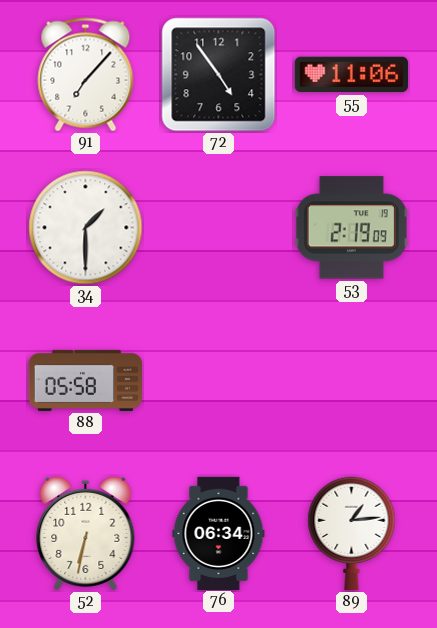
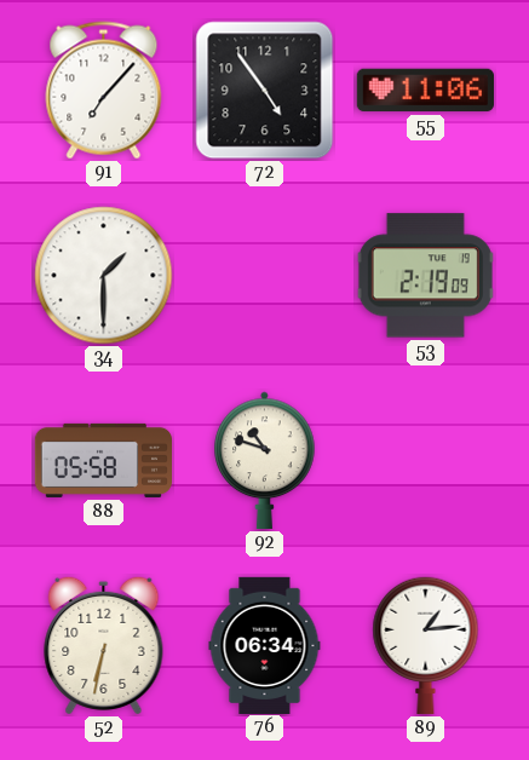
92: none -> 10:48
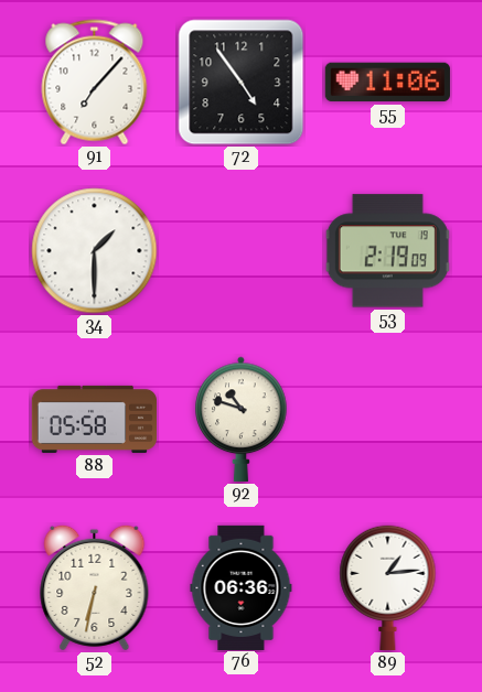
76: 06:34 -> 06:36
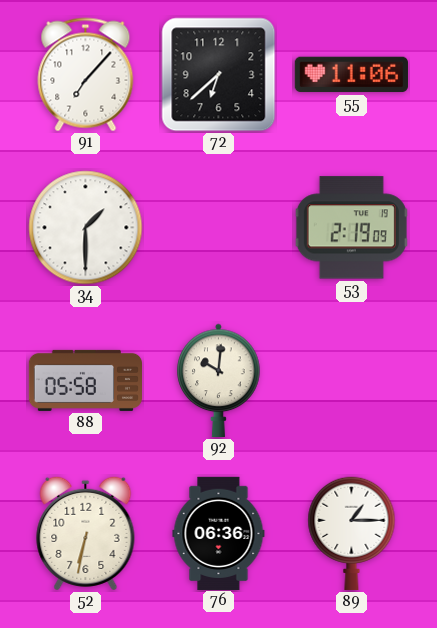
72: 4:54 -> 6:38
92: 10:48 -> 10:01
89: 1:14 -> 1:15
